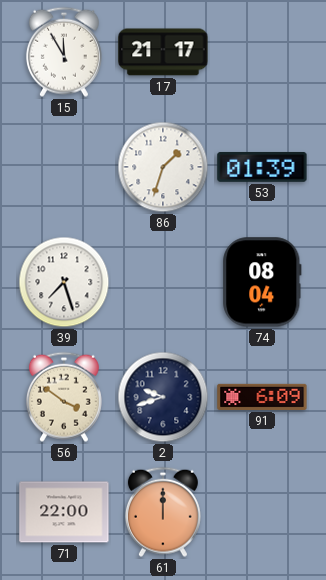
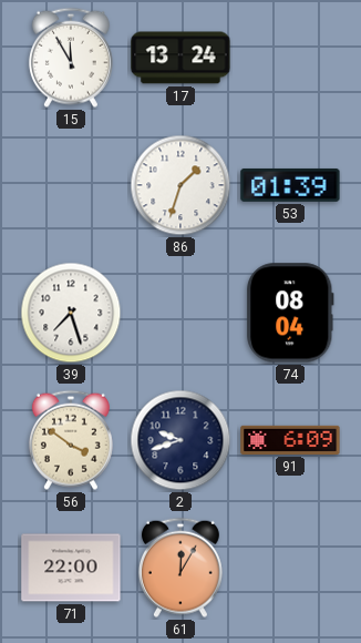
17: 21:17 -> 13:24
61: 12:00 -> 12:05
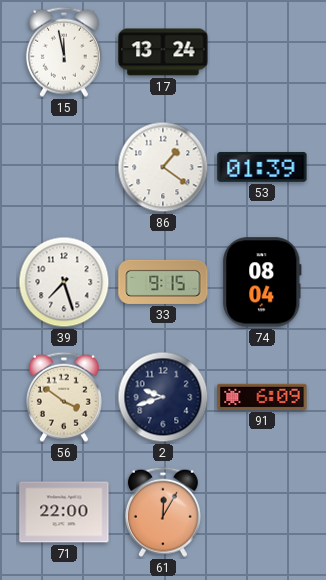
15: 11:55 -> 11:58
86: 1:33 -> 1:21
33: none -> 9:15
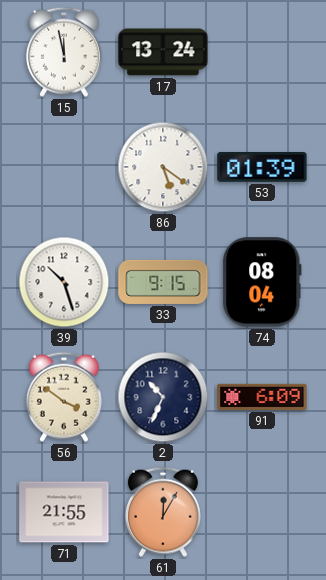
86: 1:21 -> 5:21
39: 7:27 -> 10:27
2: 9:42 -> 10:34
71: 22:00 -> 21:55
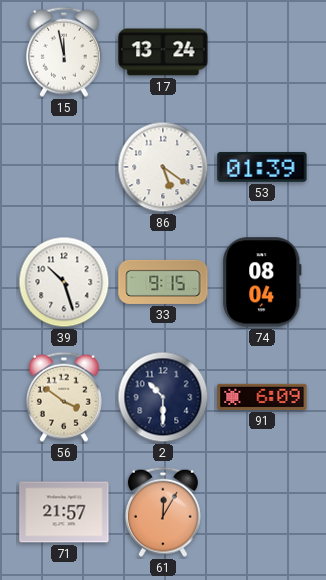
2: 10:34 -> 10:30
71: 21:55 -> 21:57
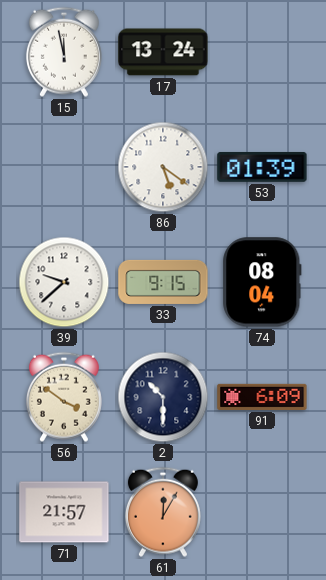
39: 10:27 -> 9:38
